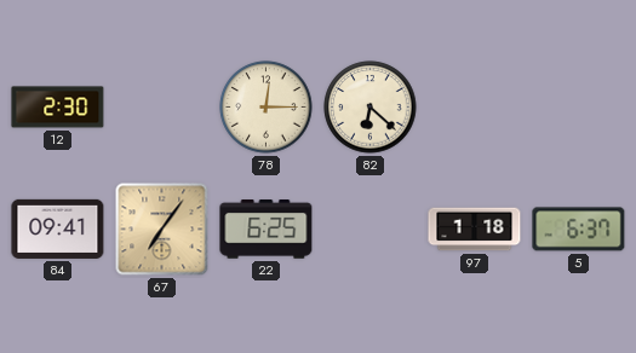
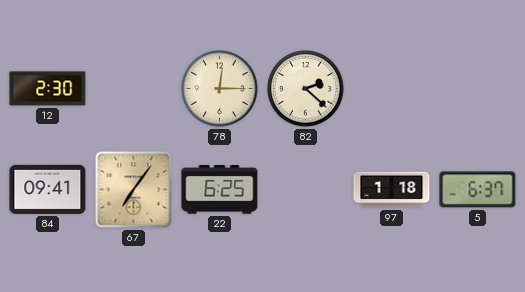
82: 6:22 -> 2:22
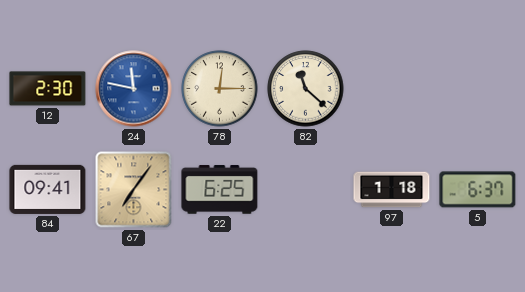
24: none -> 11:47
82: 2:22 -> 11:22
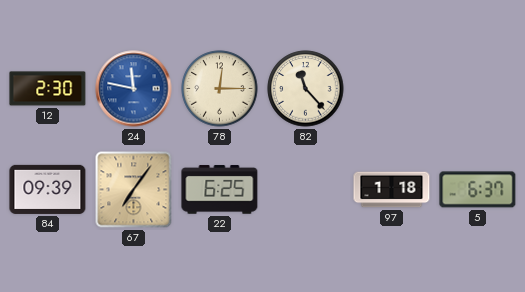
82: 11:22 -> 11:23
84: 09:41 -> 09:39
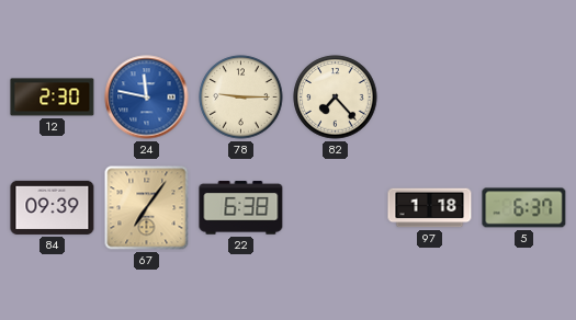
78: 12:15 -> 9:15
82: 11:23 -> 7:23
22: 6:25 -> 6:38
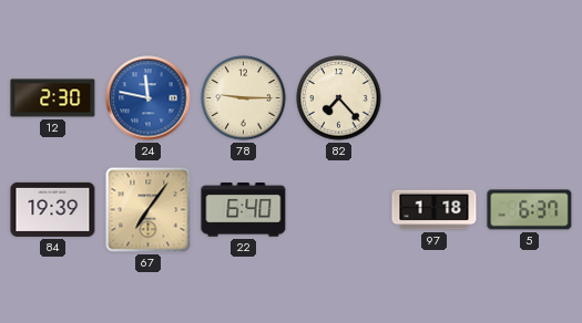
84: 09:39 -> 19:39
22: 6:38 -> 6:40
